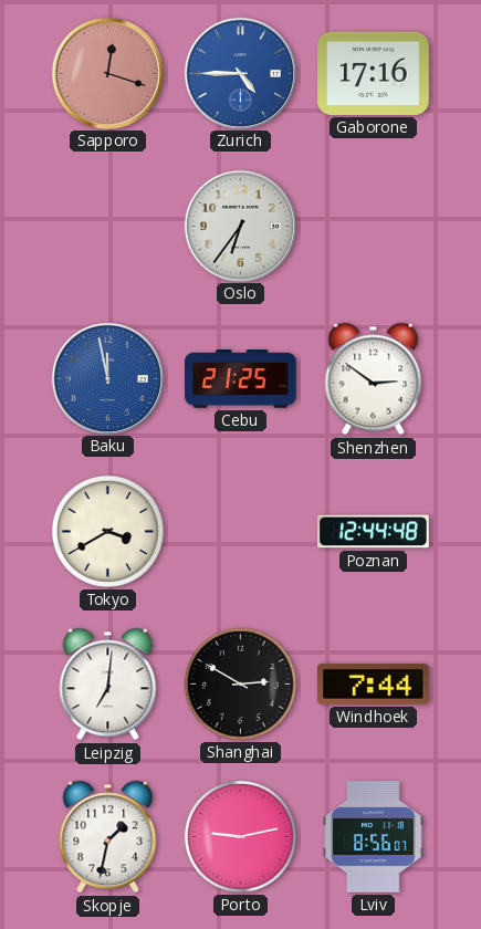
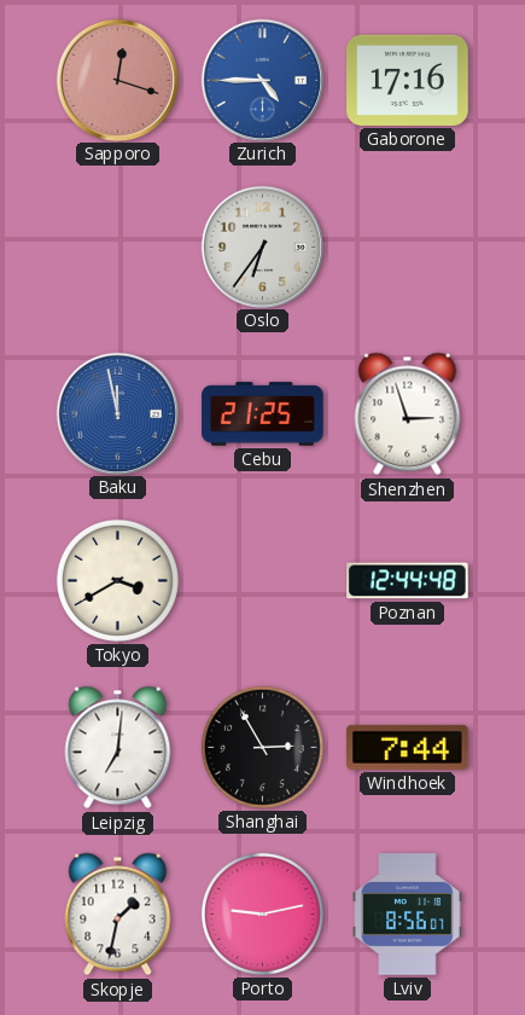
Shenzhen: 2:51 -> 2:57
Shanghai: 2:50 -> 2:55
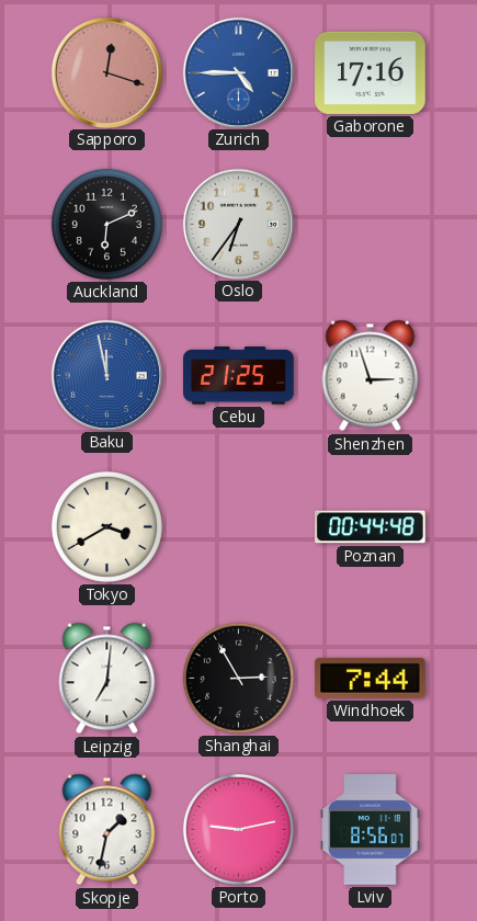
Auckland: none -> 6:11
Poznan: 12:44 -> 00:44
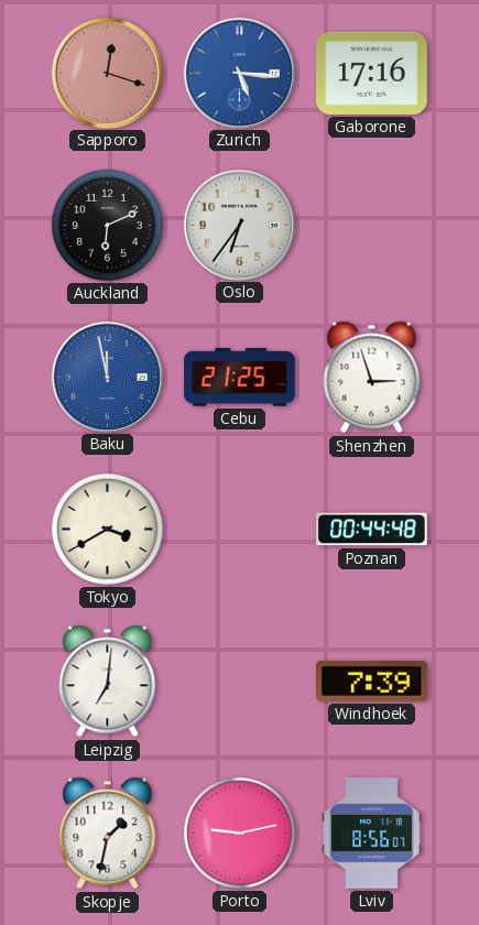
Zurich: 4:45 -> 5:16
Shanghai: 2:55 -> none
Windhoek: 7:44 -> 7:39
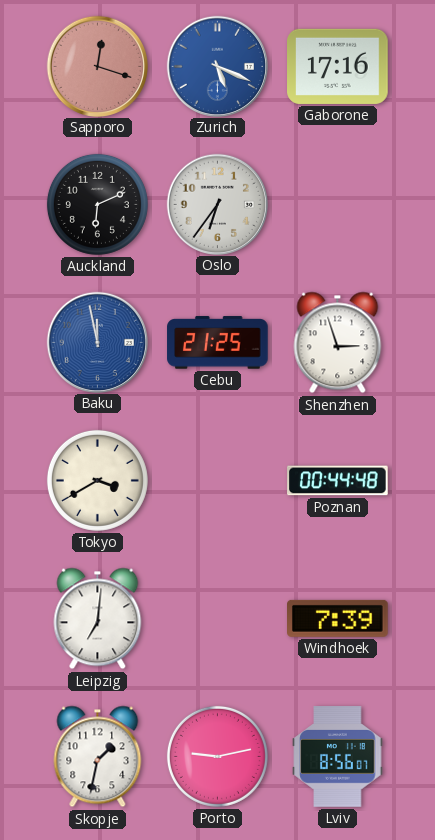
Zurich: 5:16 -> 5:19
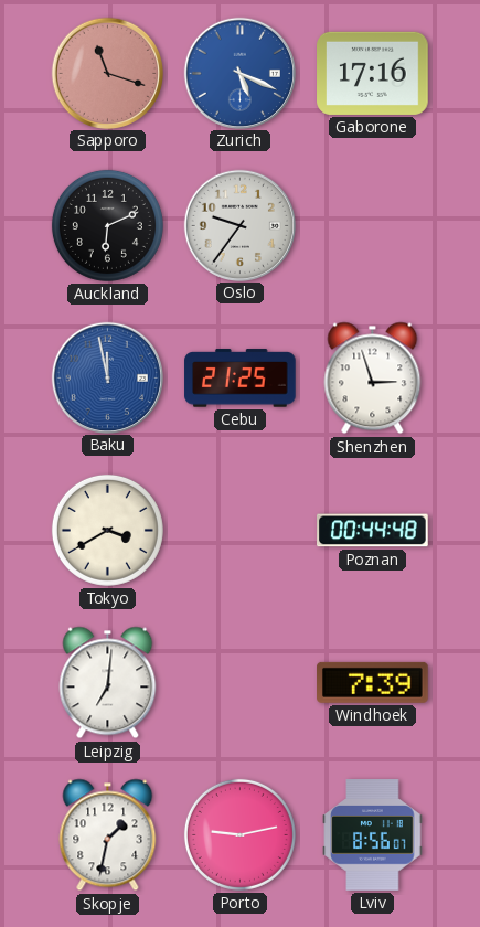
Sapporo: 12:18 -> 11:18
Oslo: 6:36 -> 9:36
